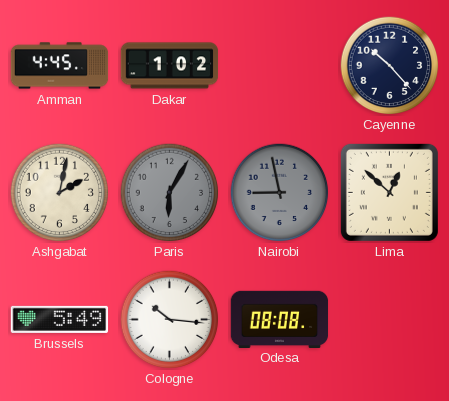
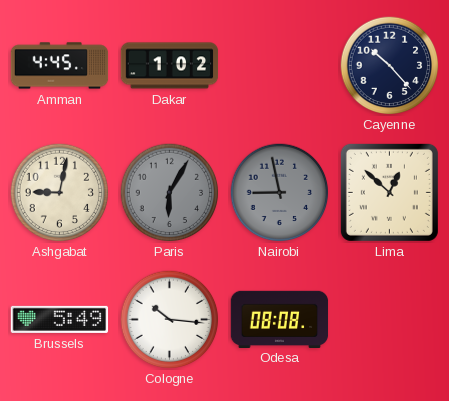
Ashgabat: 2:02 -> 9:02
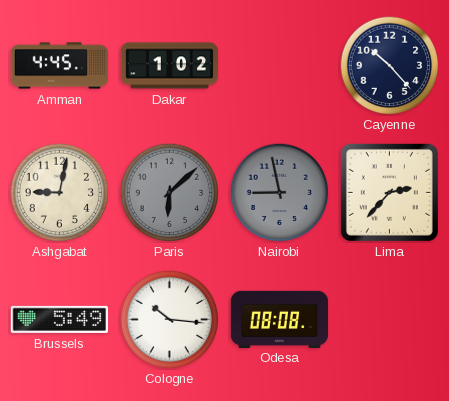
Paris: 6:05 -> 6:08
Lima: 12:52 -> 2:37
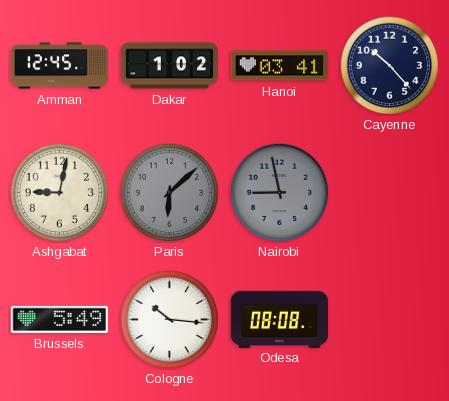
Amman: 4:45 -> 12:45
Hanoi: none -> 03:41
Lima: 2:37 -> none
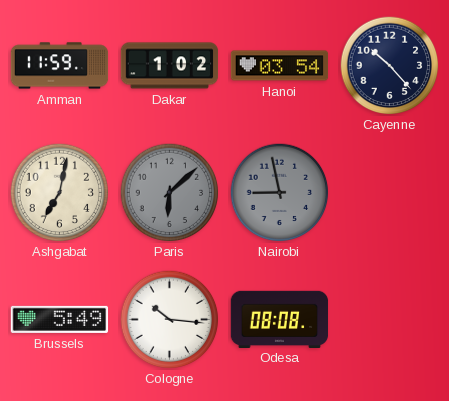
Amman: 12:45 -> 11:59
Hanoi: 03:41 -> 03:54
Ashgabat: 9:02 -> 7:02
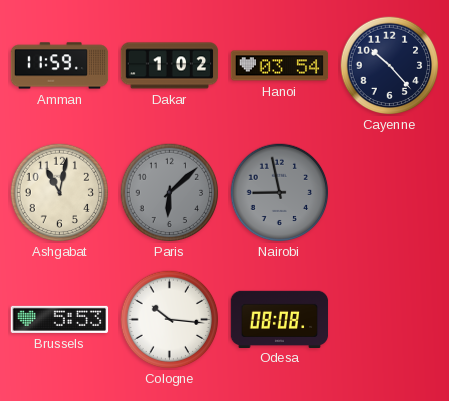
Ashgabat: 7:02 -> 11:02
Brussels: 5:49 -> 5:53
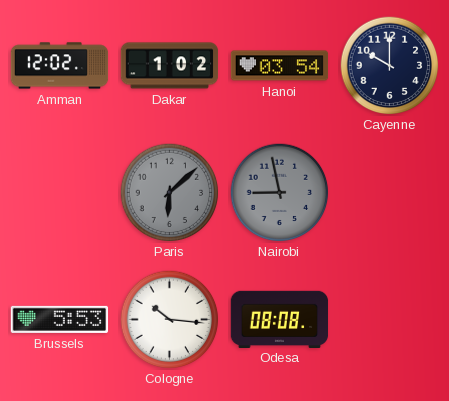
Amman: 11:59 -> 12:02
Cayenne: 10:23 -> 10:00
Ashgabat: 11:02 -> none
